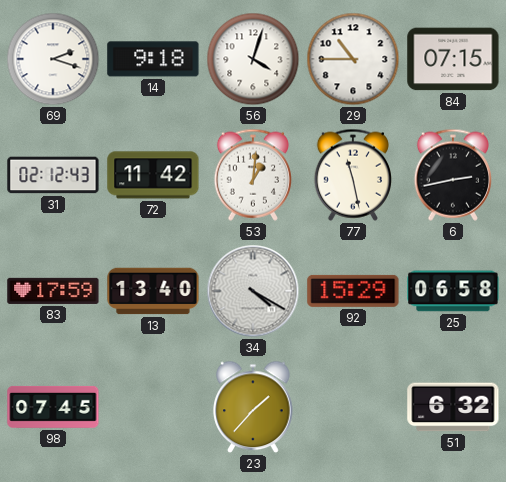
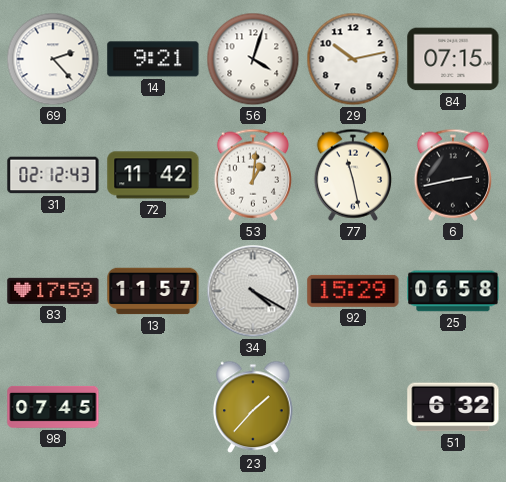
69: 2:18 -> 2:23
14: 9:18 -> 9:21
29: 10:45 -> 10:13
13: 13:40 -> 11:57
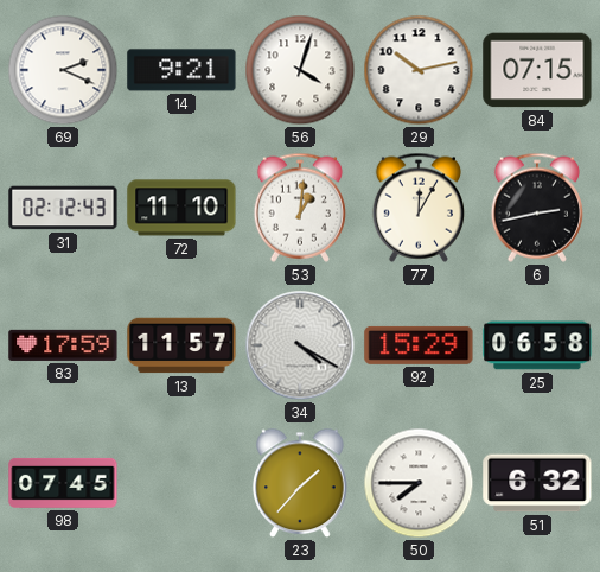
69: 2:23 -> 2:19
72: 11:42 -> 11:10
77: 11:28 -> 12:05
50: none -> 7:45
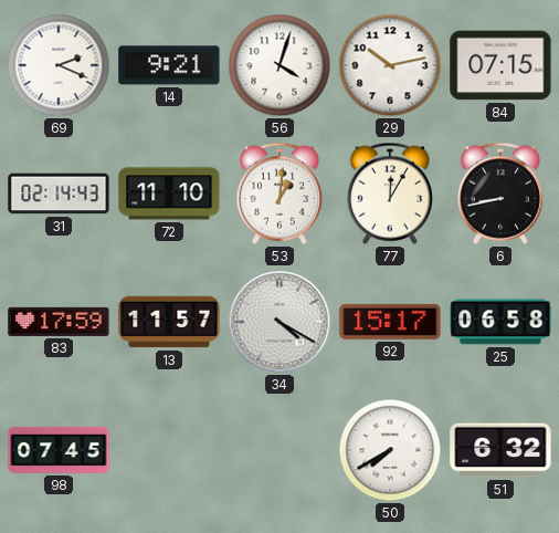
31: 02:12 -> 02:14
6: 2:43 -> 8:43
92: 15:29 -> 15:17
23: 1:37 -> none
50: 7:45 -> 7:40
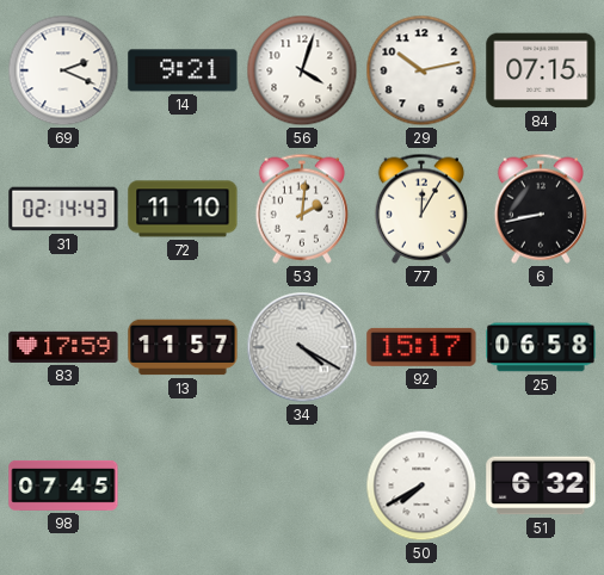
53: 1:01 -> 2:01
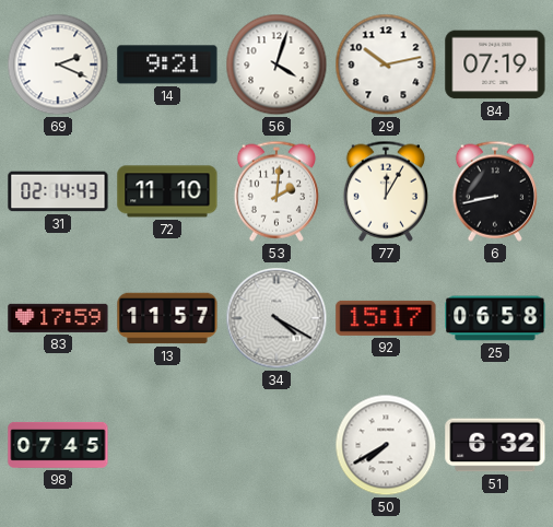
84: 07:15 -> 07:19
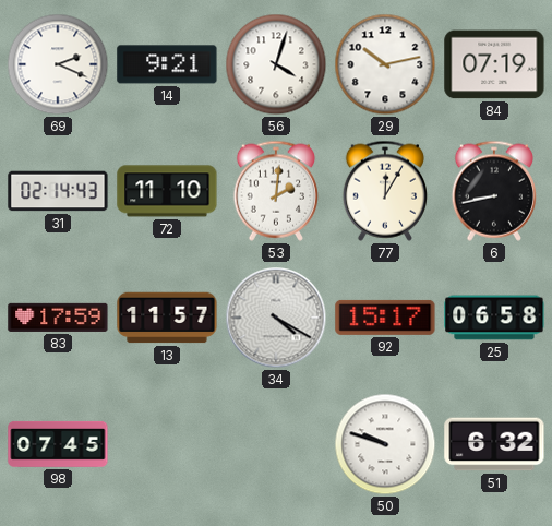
50: 7:40 -> 9:48
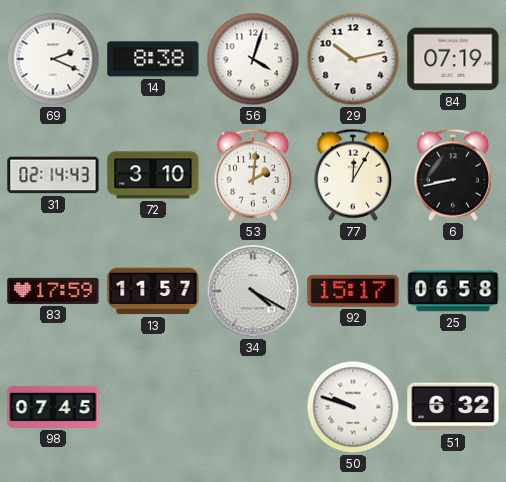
14: 9:21 -> 8:38
72: 11:10 -> 3:10
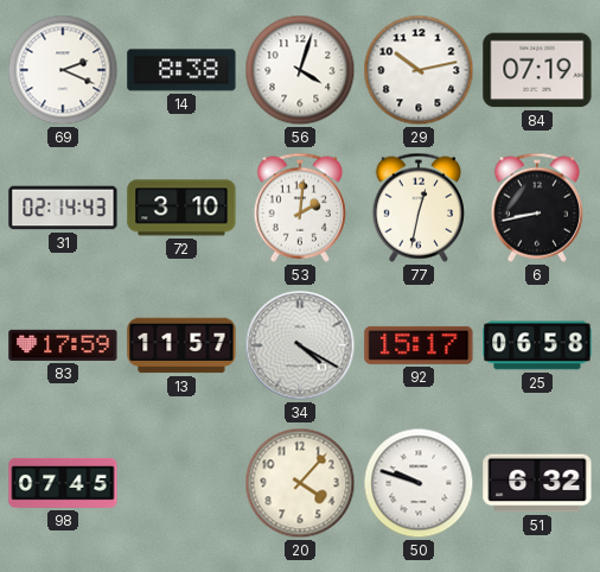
77: 12:05 -> 12:32
20: none -> 4:07
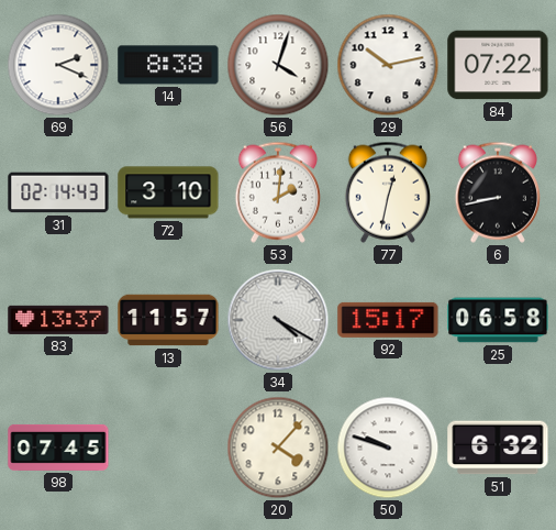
84: 07:19 -> 07:22
83: 17:59 -> 13:37
